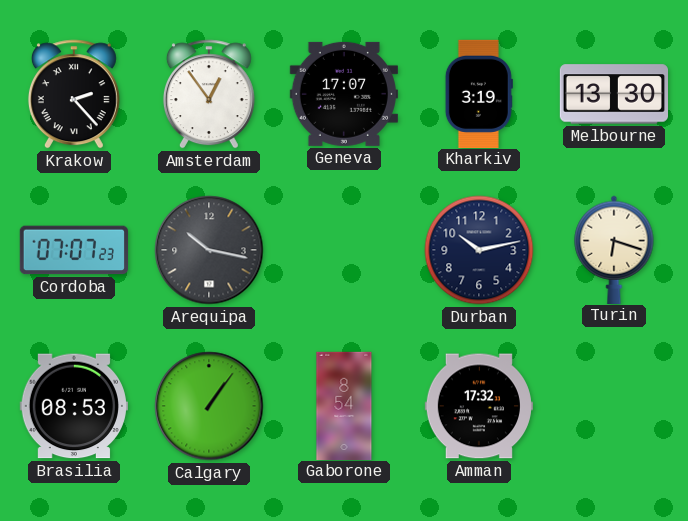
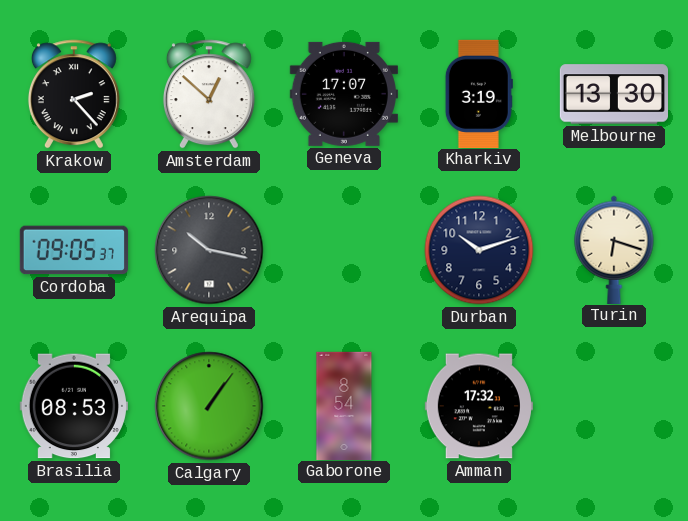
Amsterdam: 12:54 -> 12:52
Cordoba: 07:07 -> 09:05
Durban: 10:13 -> 10:12
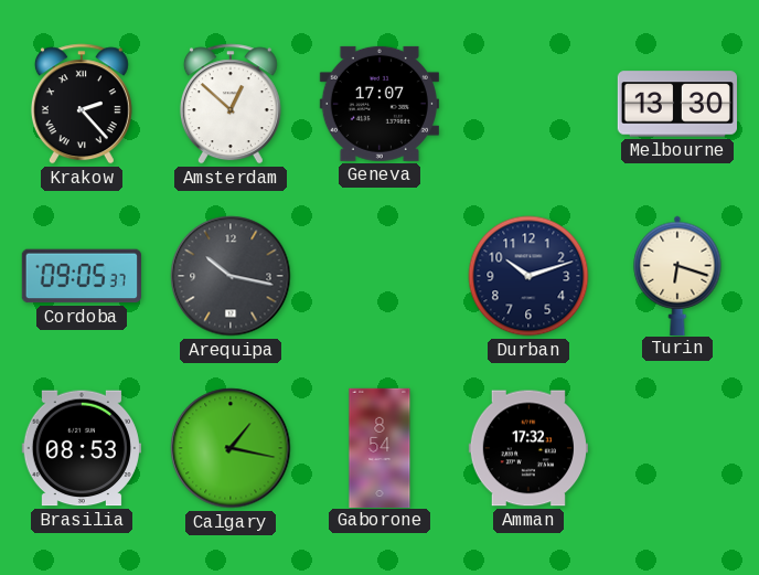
Kharkiv: 3:19 -> none
Calgary: 1:06 -> 1:17
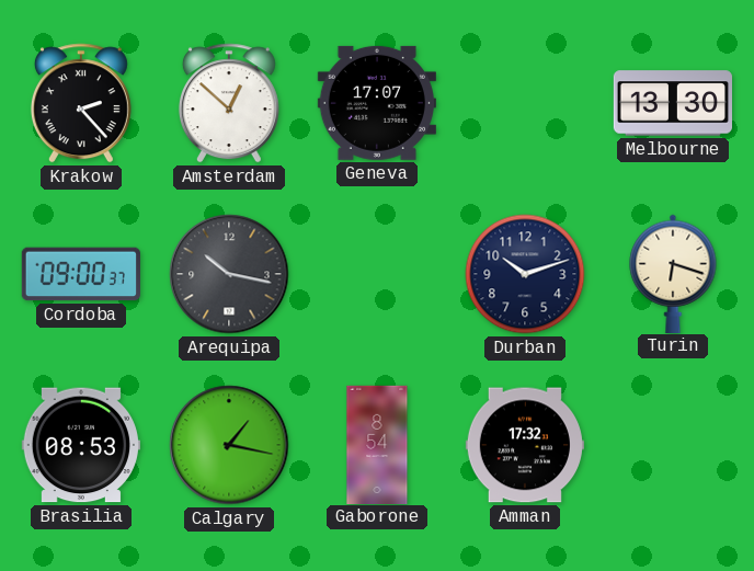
Cordoba: 09:05 -> 09:00
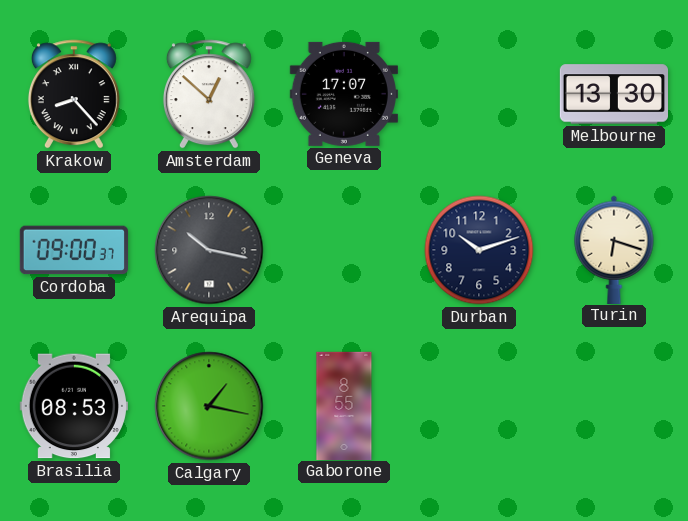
Krakow: 2:23 -> 8:23
Gaborone: 8:54 -> 8:55
Amman: 17:32 -> none
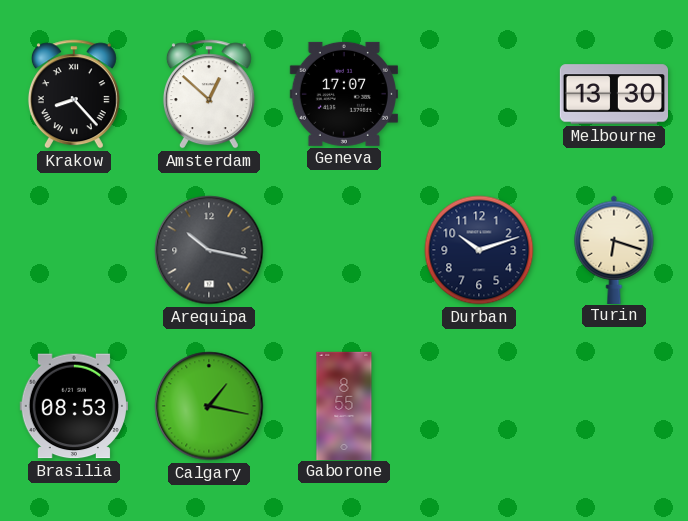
Cordoba: 09:00 -> none
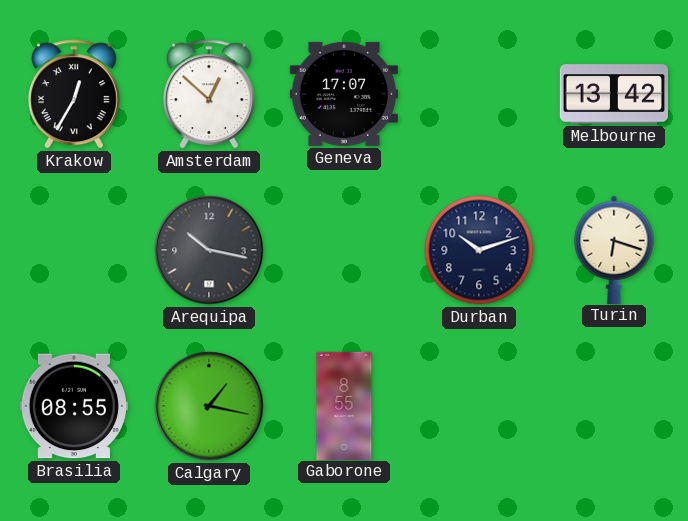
Krakow: 8:23 -> 12:35
Melbourne: 13:30 -> 13:42
Brasilia: 08:53 -> 08:55
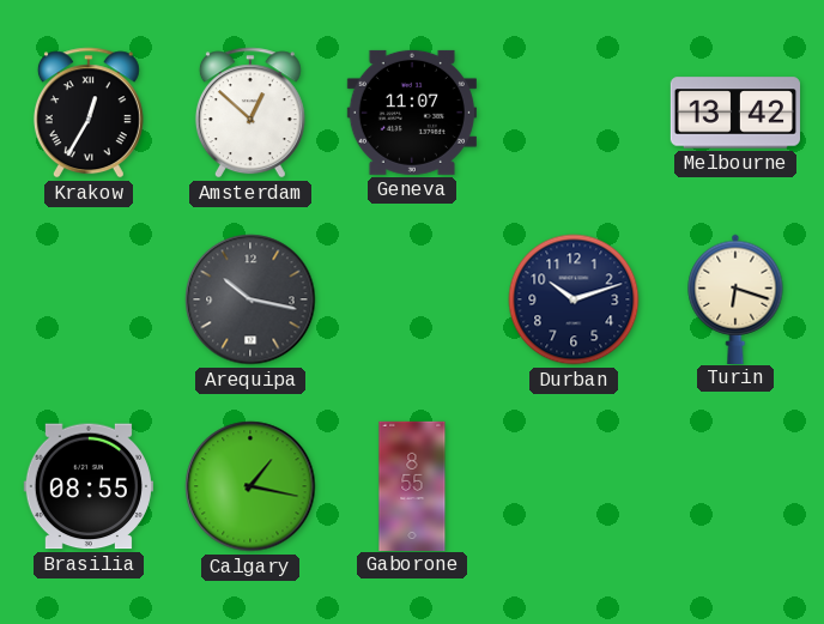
Geneva: 17:07 -> 11:07
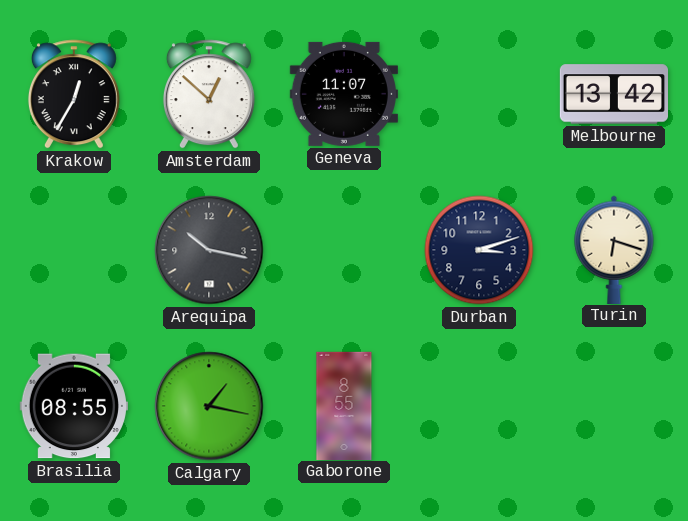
Durban: 10:12 -> 3:12
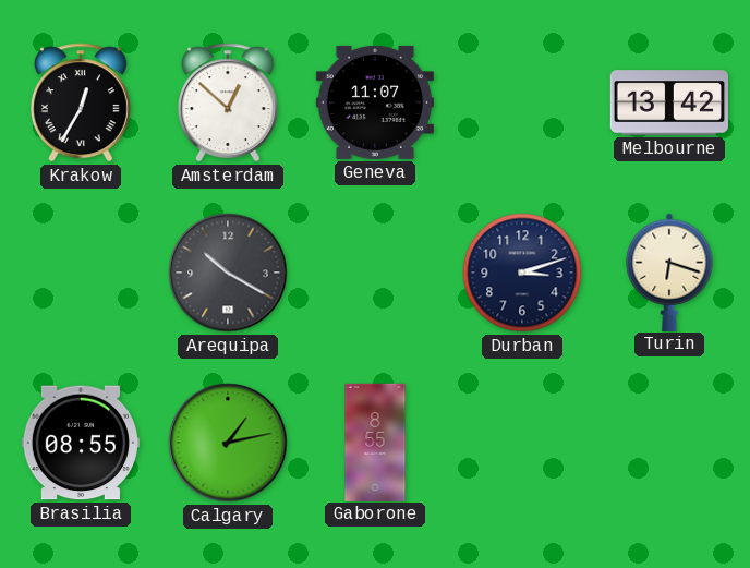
Arequipa: 10:17 -> 10:20
Calgary: 1:17 -> 1:13
